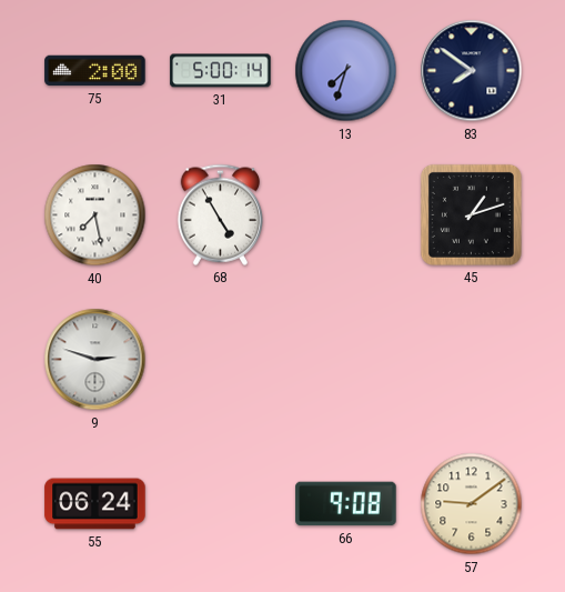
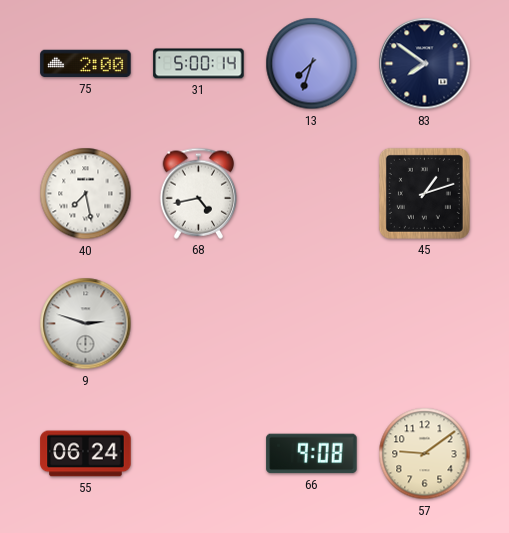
68: 4:55 -> 4:43
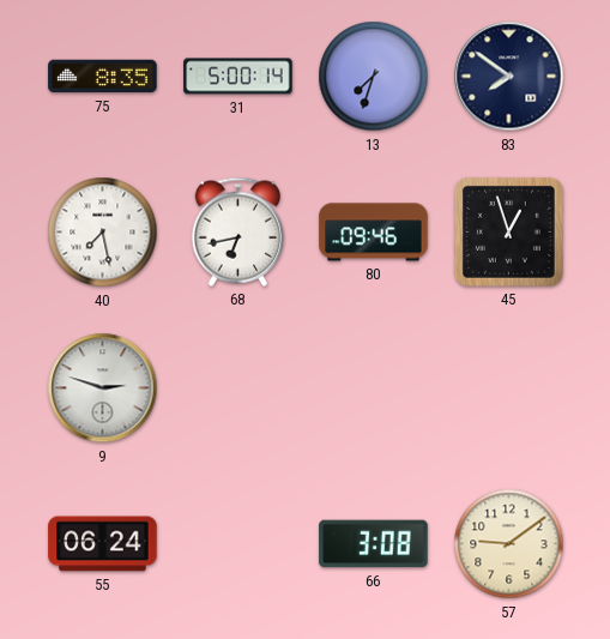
75: 2:00 -> 8:35
68: 4:43 -> 6:43
80: none -> 09:46
45: 1:12 -> 12:57
66: 9:08 -> 3:08
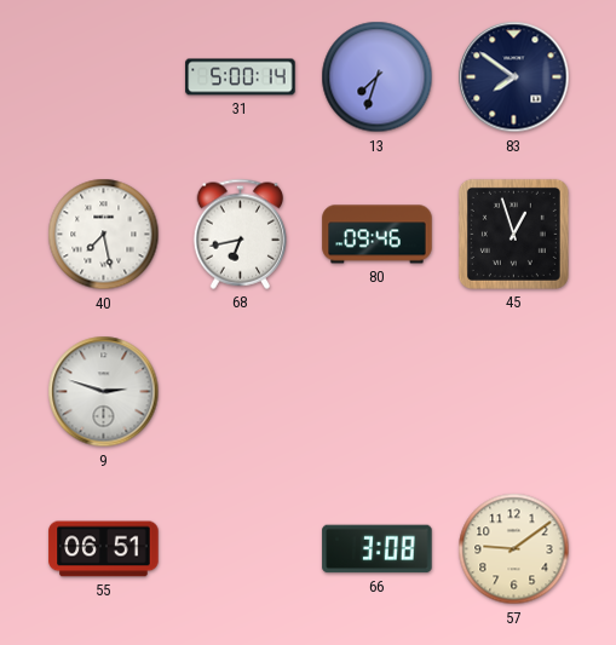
75: 8:35 -> none
55: 06:24 -> 06:51
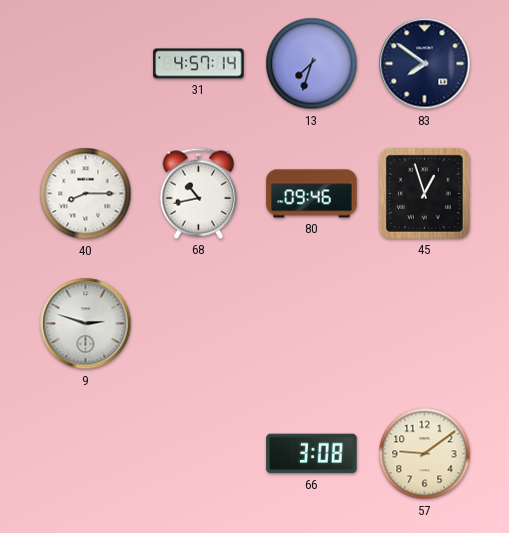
31: 5:00 -> 4:57
40: 7:28 -> 8:15
68: 6:43 -> 10:43
55: 06:51 -> none
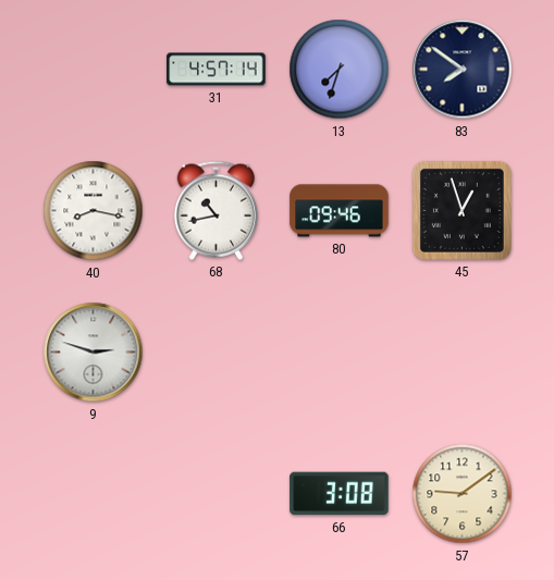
40: 8:15 -> 8:17
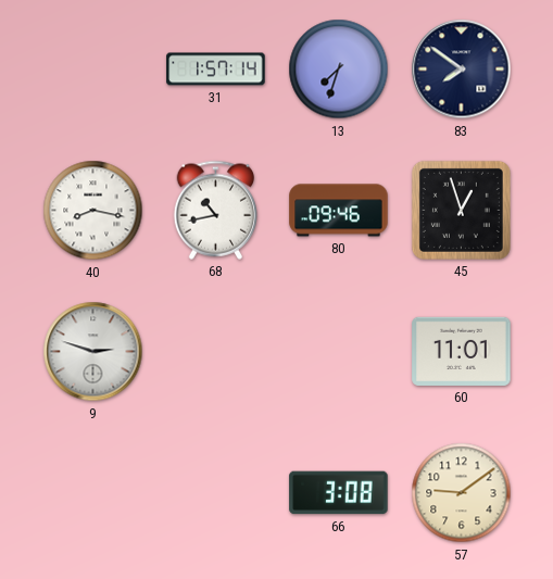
31: 4:57 -> 1:57
60: none -> 11:01
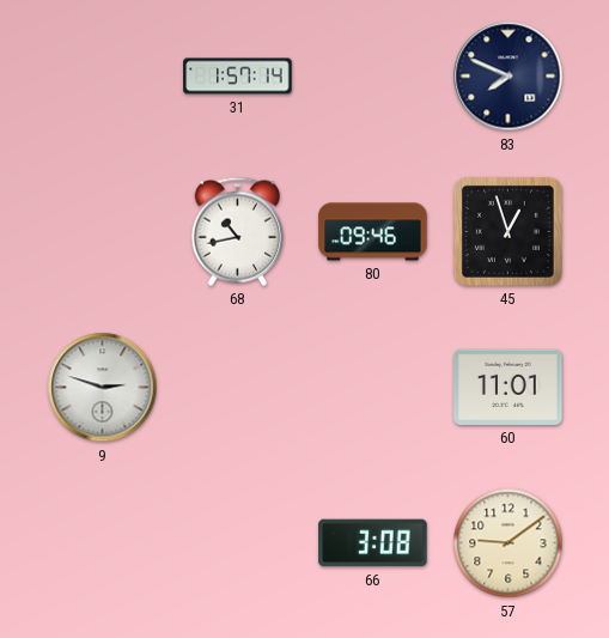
13: 7:33 -> none
83: 7:51 -> 7:49
40: 8:17 -> none
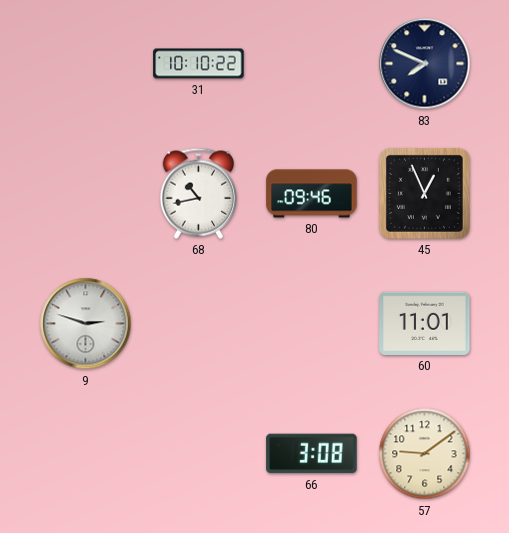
31: 1:57 -> 10:10
45: 12:57 -> 12:56
